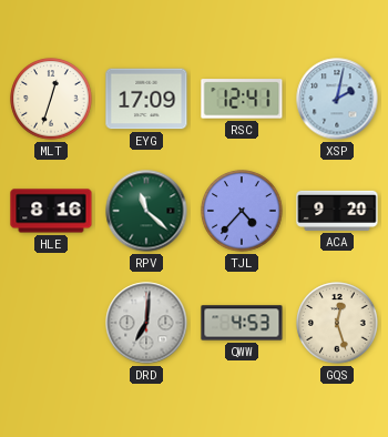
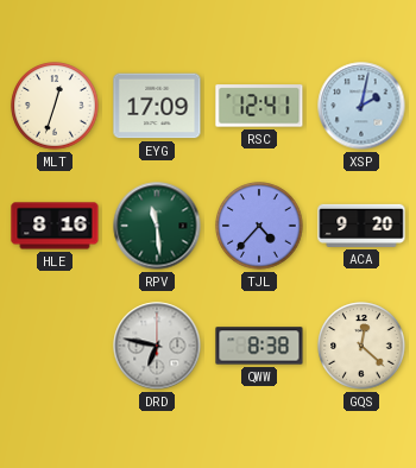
RPV: 11:22 -> 11:29
DRD: 7:01 -> 6:47
QWW: 4:53 -> 8:38
GQS: 12:27 -> 12:22
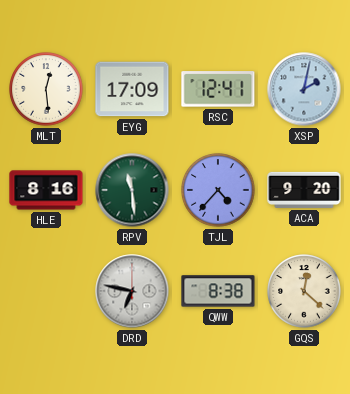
MLT: 12:33 -> 12:29
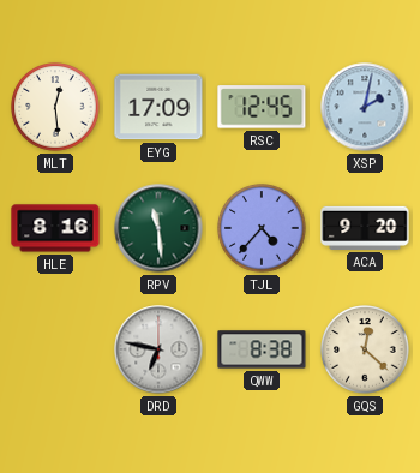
RSC: 12:41 -> 12:45
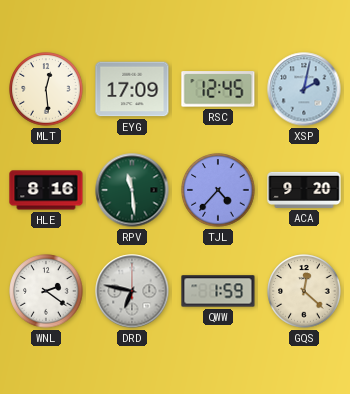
WNL: none -> 2:21
QWW: 8:38 -> 1:59
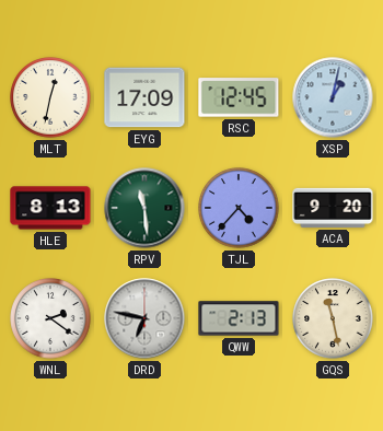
MLT: 12:29 -> 12:32
XSP: 2:02 -> 1:02
HLE: 8:16 -> 8:13
QWW: 1:59 -> 2:13
GQS: 12:22 -> 11:28
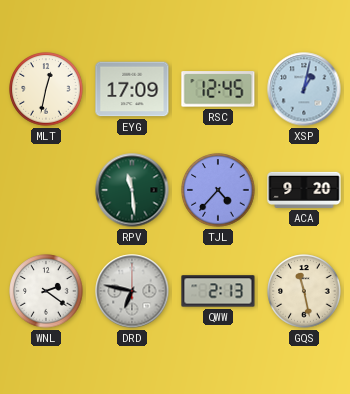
HLE: 8:13 -> none
